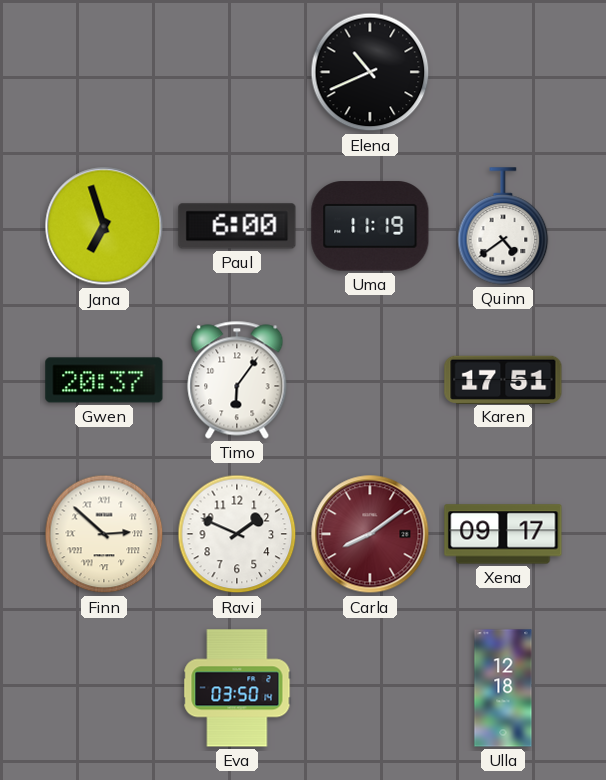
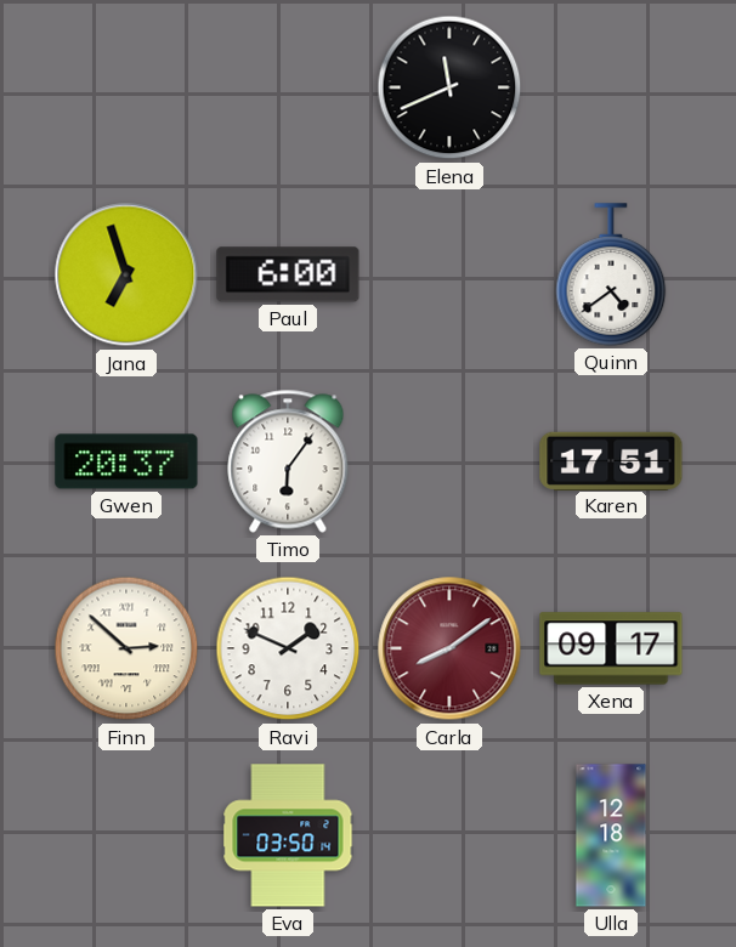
Elena: 10:41 -> 11:41
Uma: 11:19 -> none
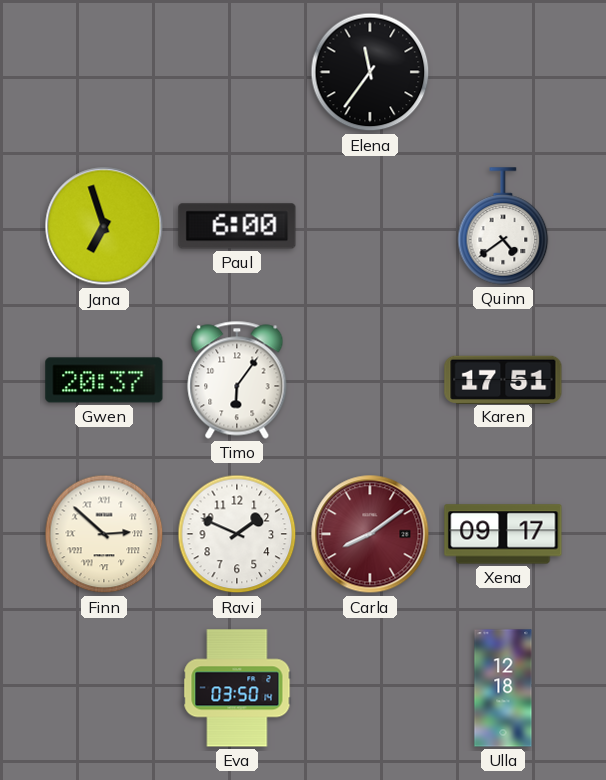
Elena: 11:41 -> 11:36
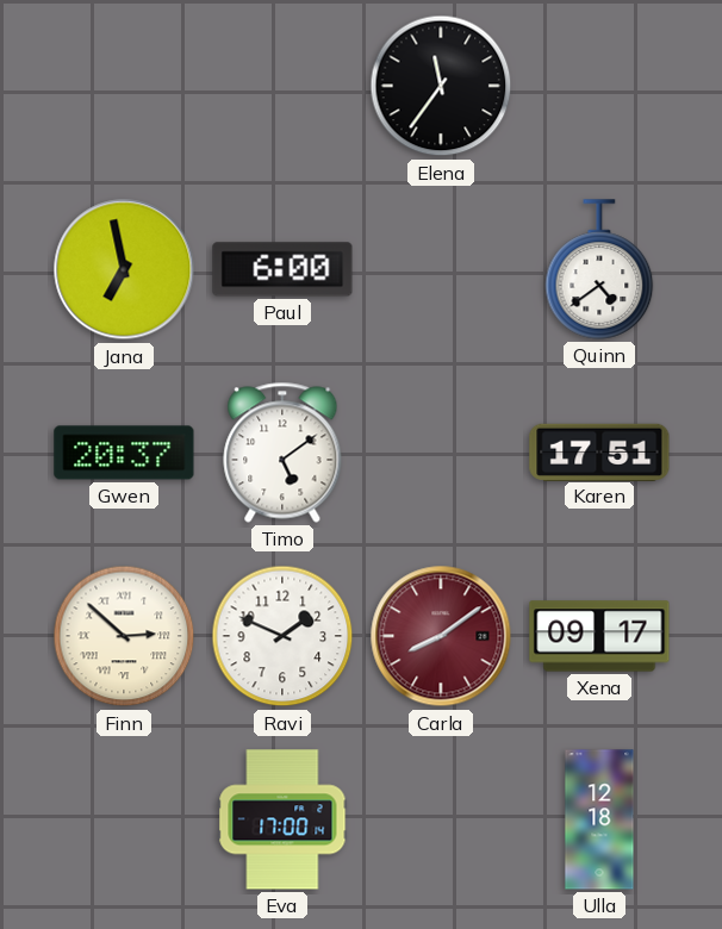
Jana: 6:57 -> 6:58
Timo: 6:06 -> 5:09
Eva: 03:50 -> 17:00
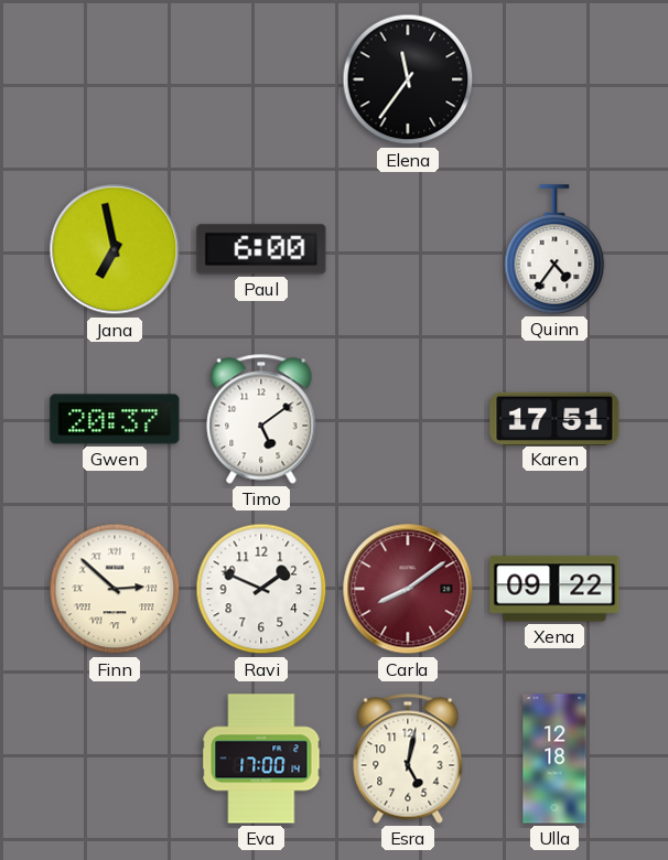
Quinn: 4:39 -> 4:36
Xena: 09:17 -> 09:22
Esra: none -> 5:02
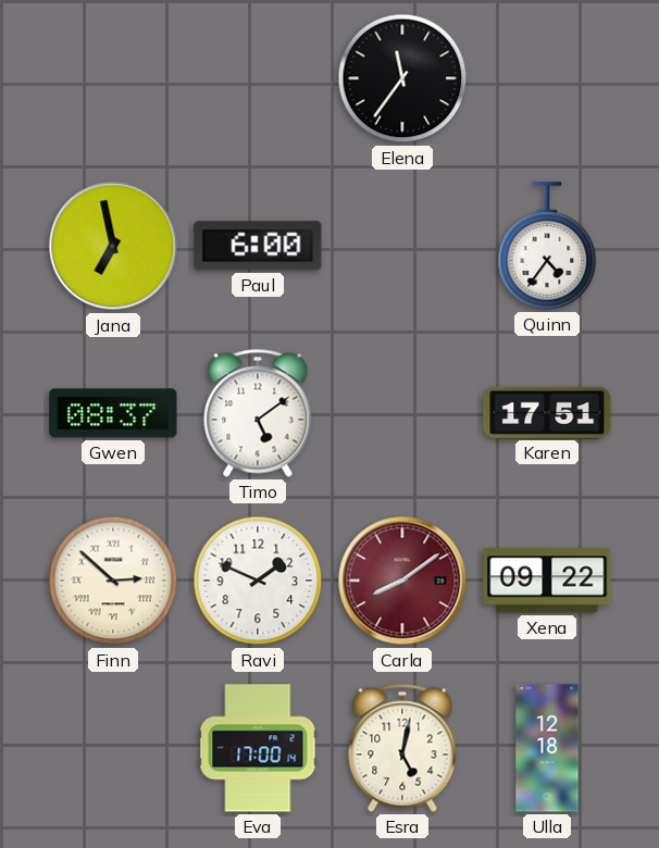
Gwen: 20:37 -> 08:37
